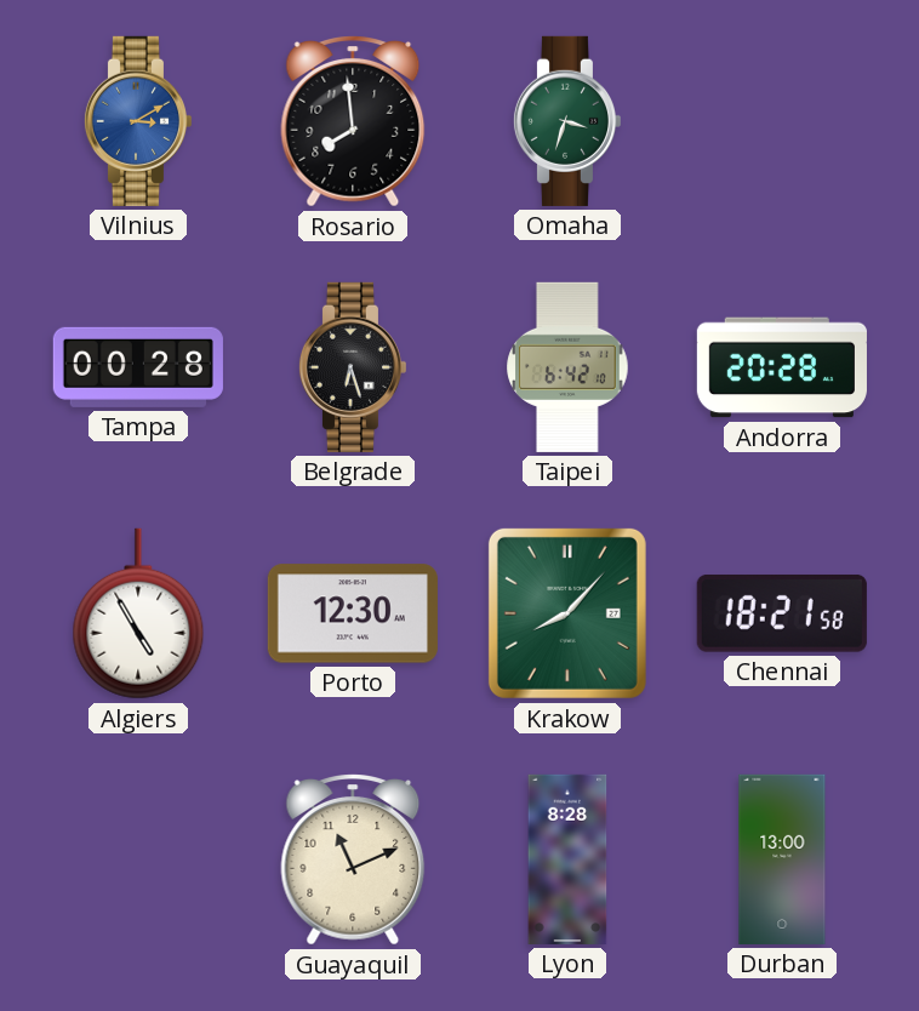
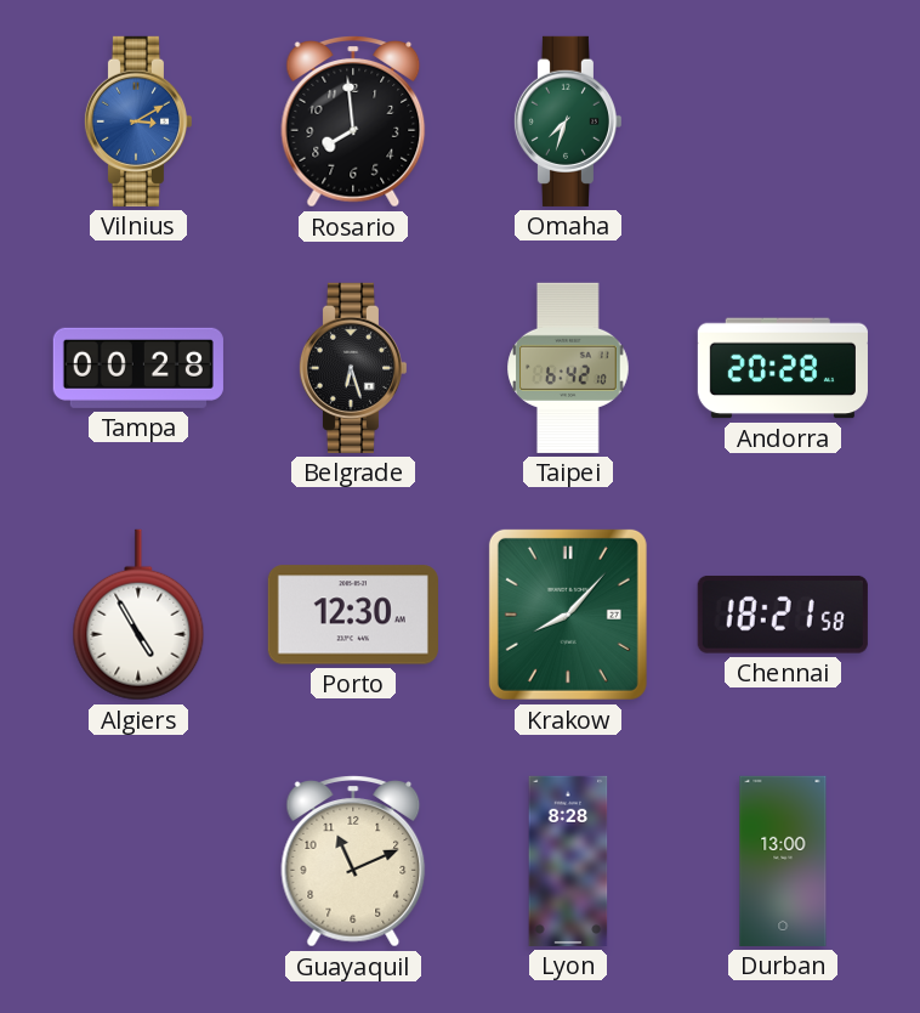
Omaha: 3:33 -> 7:33
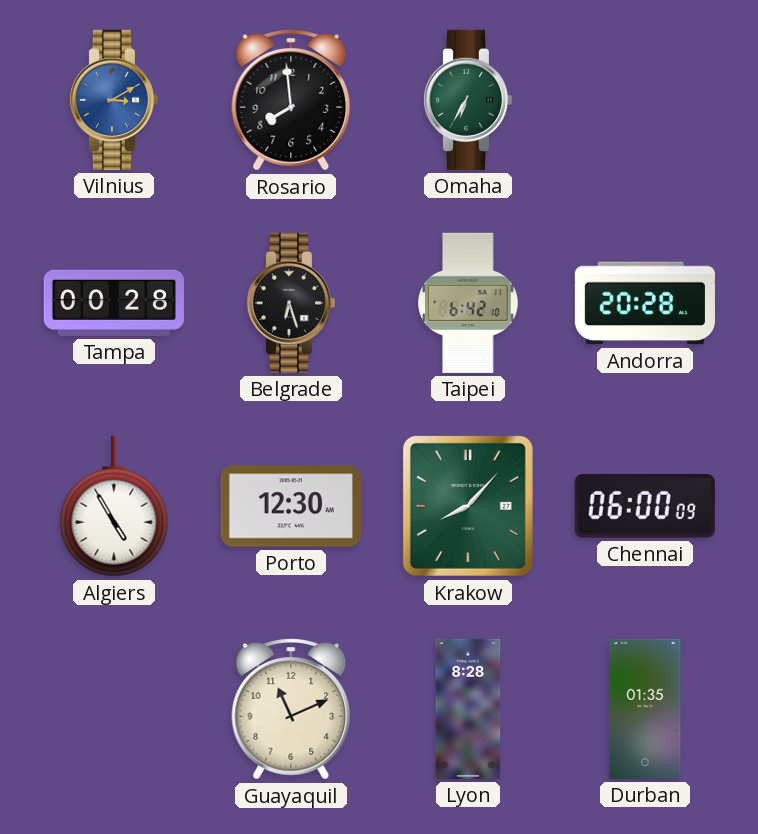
Omaha: 7:33 -> 6:35
Chennai: 18:21 -> 06:00
Durban: 13:00 -> 01:35
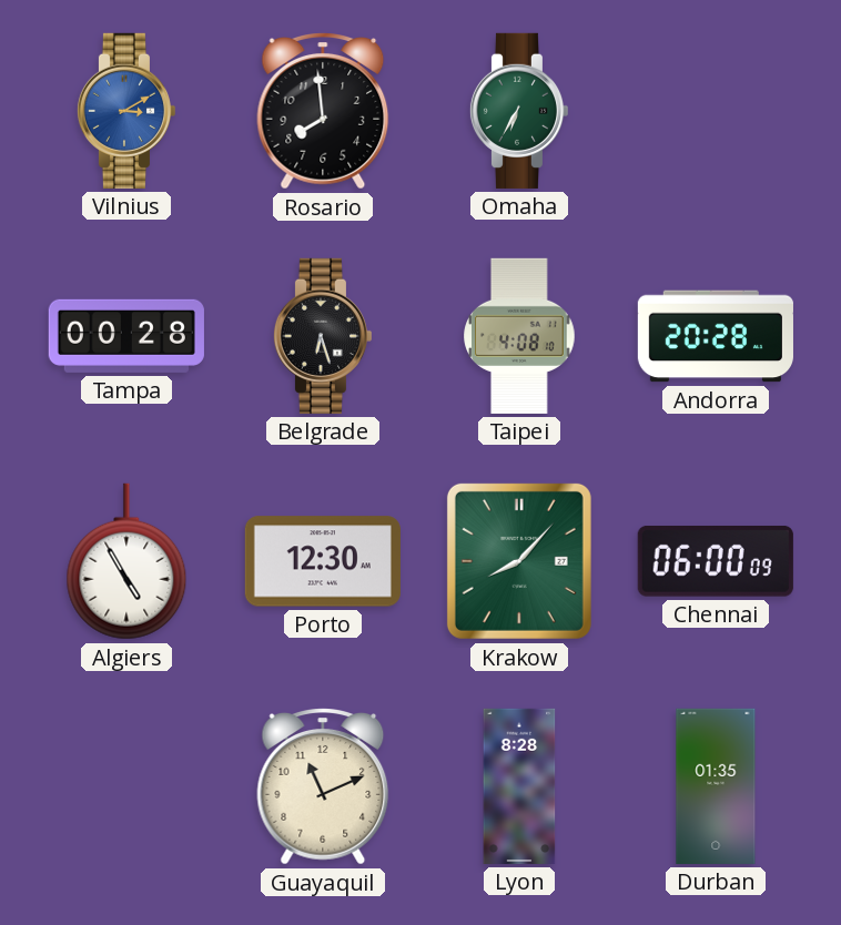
Taipei: 6:42 -> 4:08
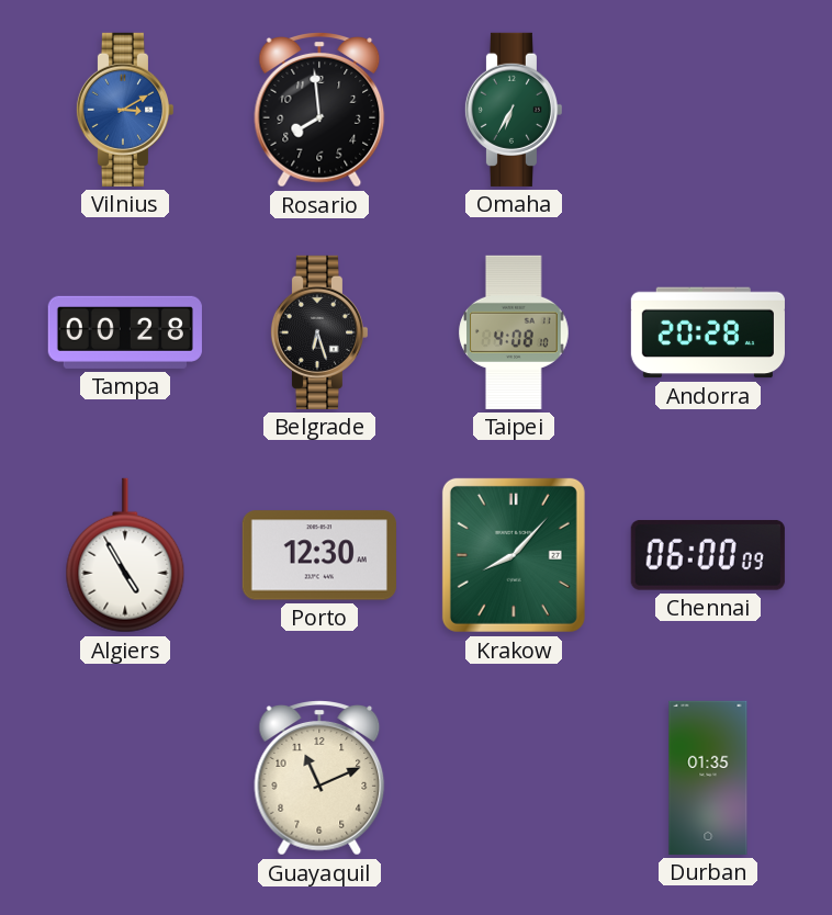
Lyon: 8:28 -> none
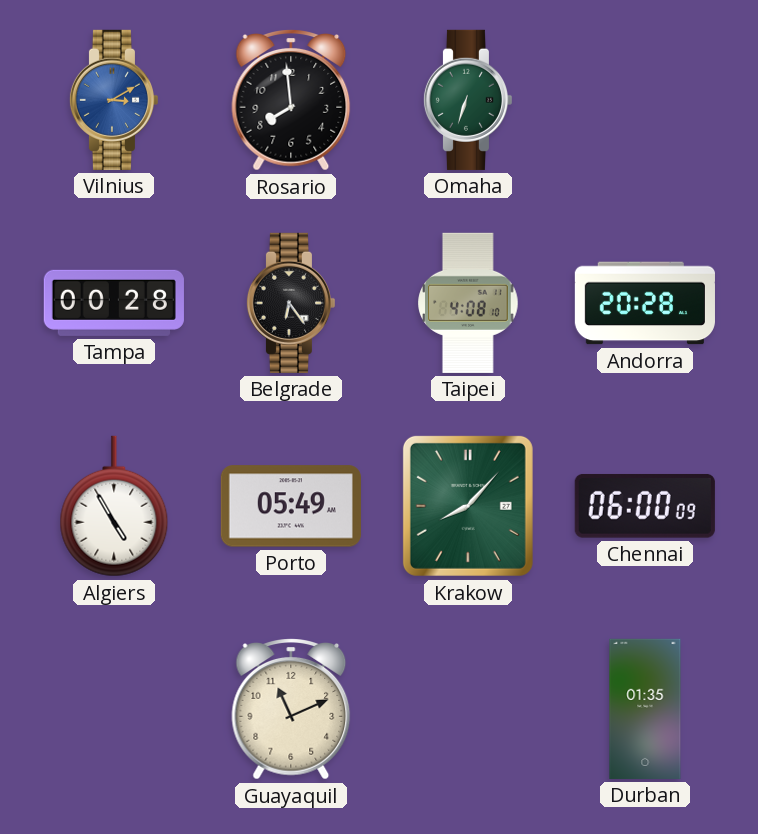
Omaha: 6:35 -> 6:33
Belgrade: 6:27 -> 6:24
Porto: 12:30 -> 05:49
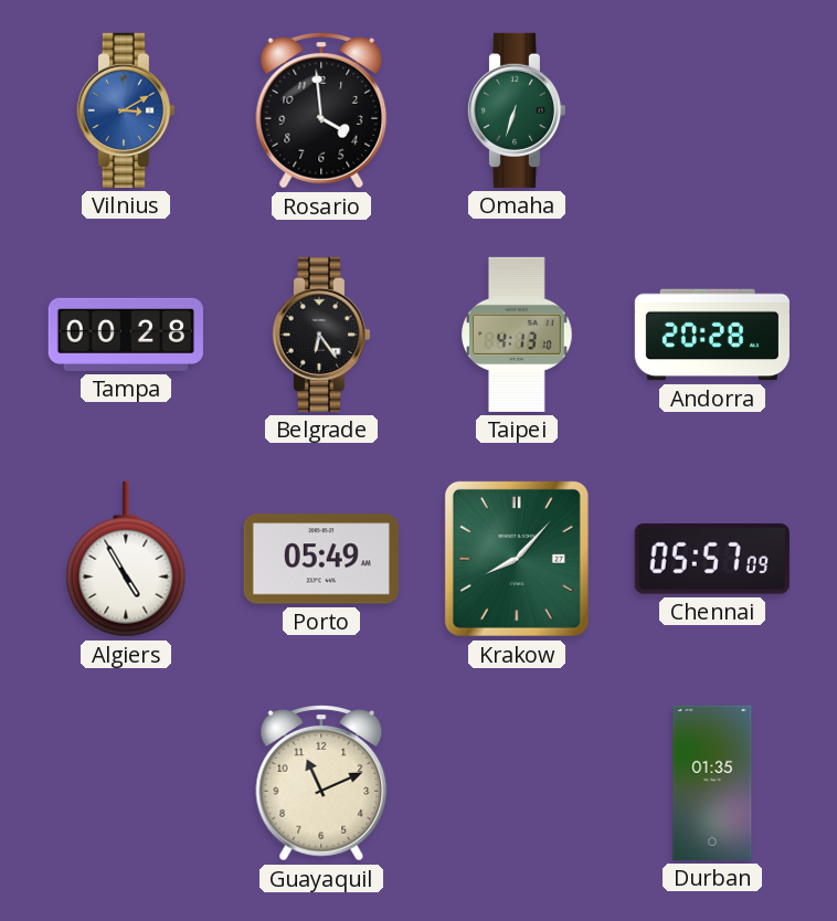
Rosario: 7:59 -> 3:59
Taipei: 4:08 -> 4:13
Chennai: 06:00 -> 05:57
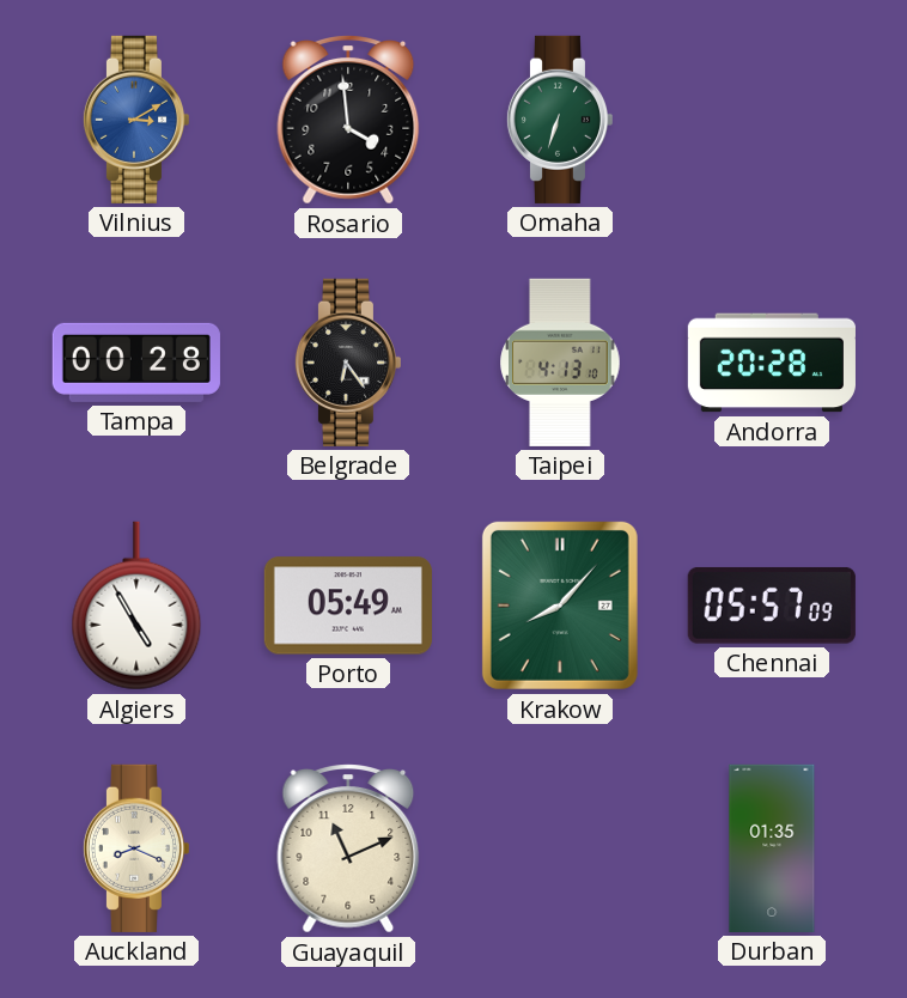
Auckland: none -> 8:19
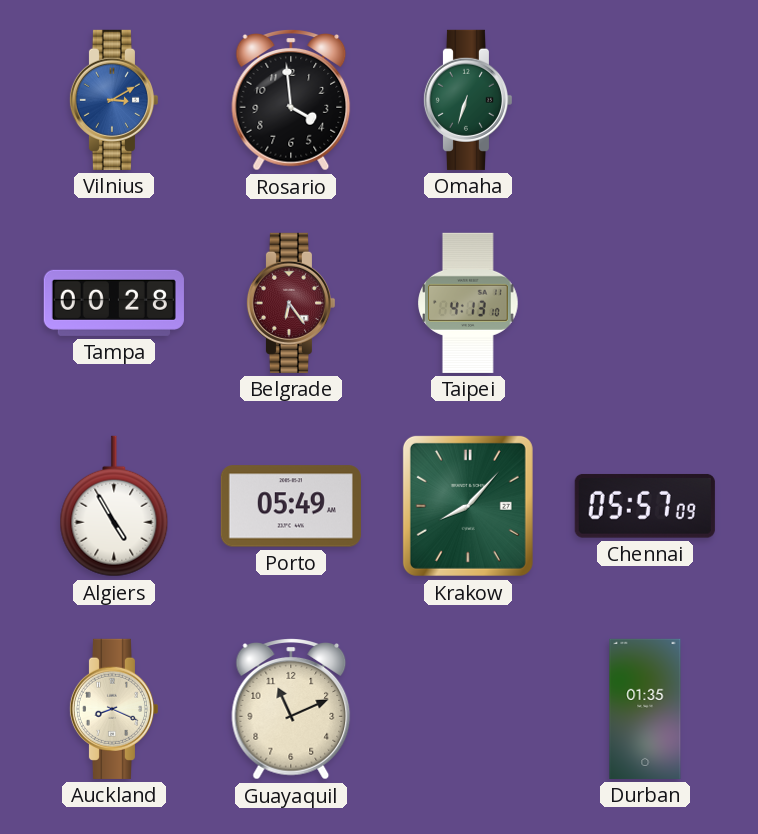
Belgrade dial: black -> burgundy
Andorra: 20:28 -> none
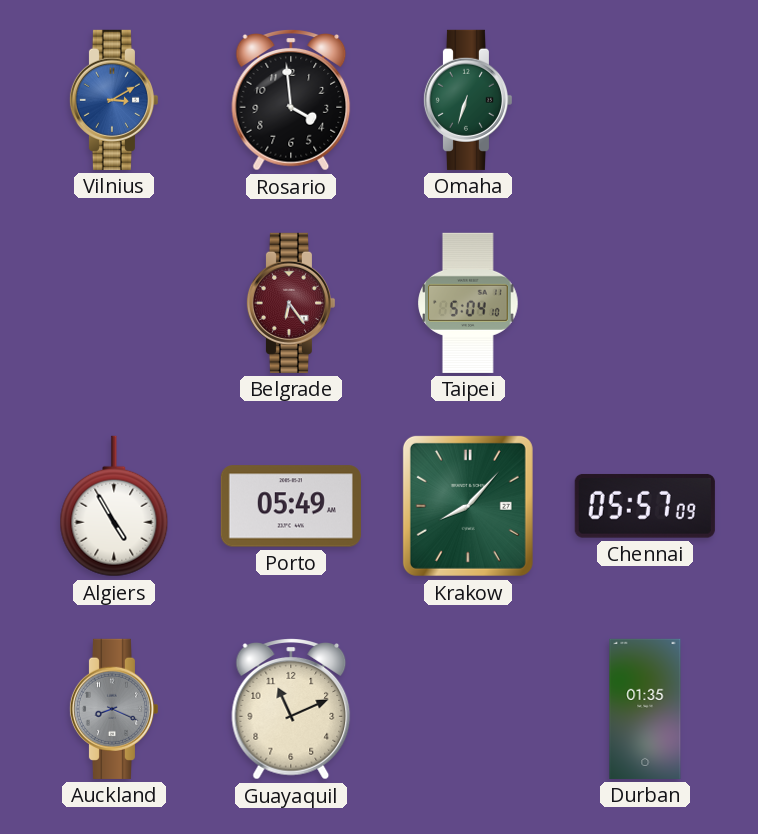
Tampa: 00:28 -> none
Taipei: 4:13 -> 5:04
Auckland dial: cream -> grey
